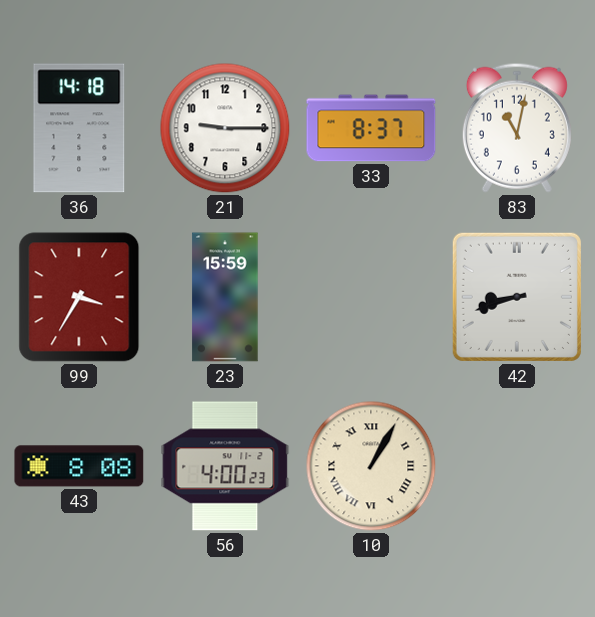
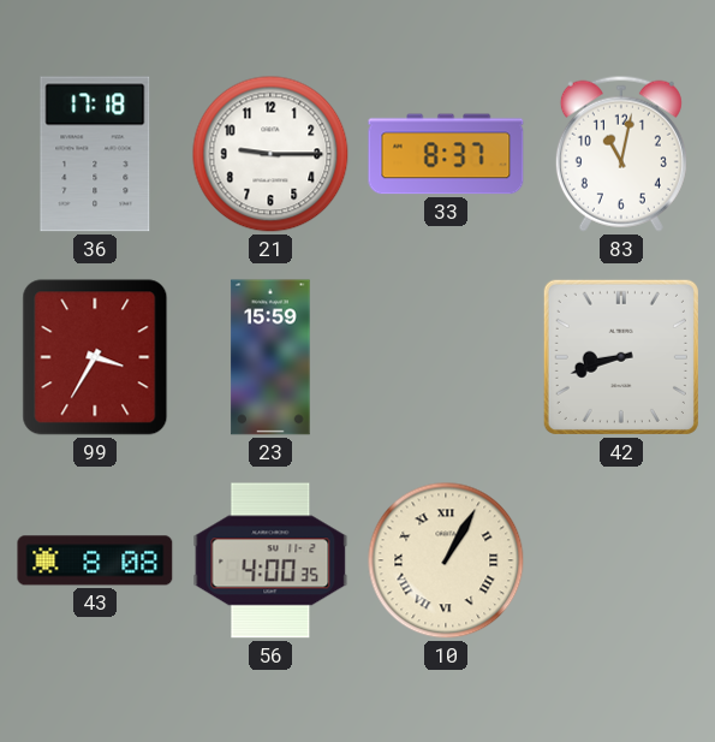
36: 14:18 -> 17:18
56: 4:00:23 -> 4:00:35
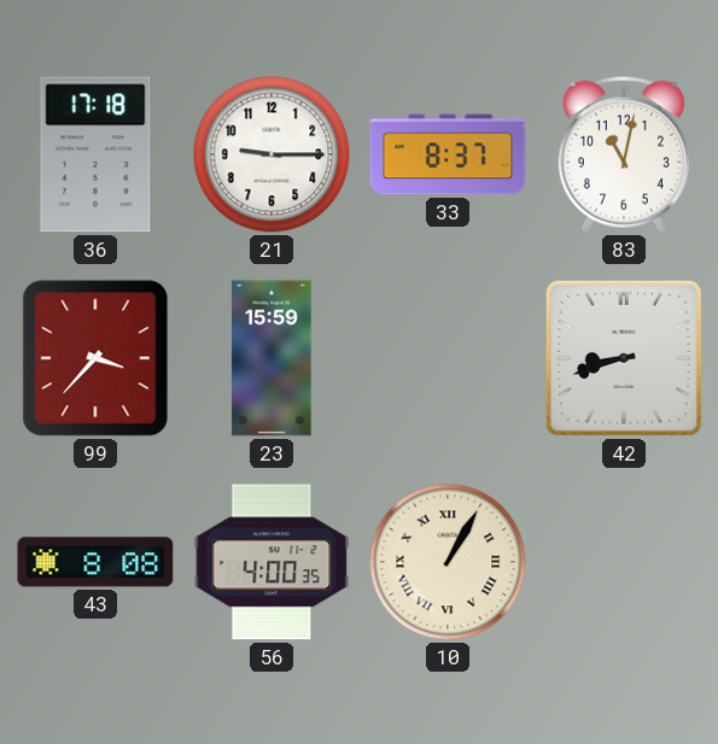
99: 3:35 -> 3:37
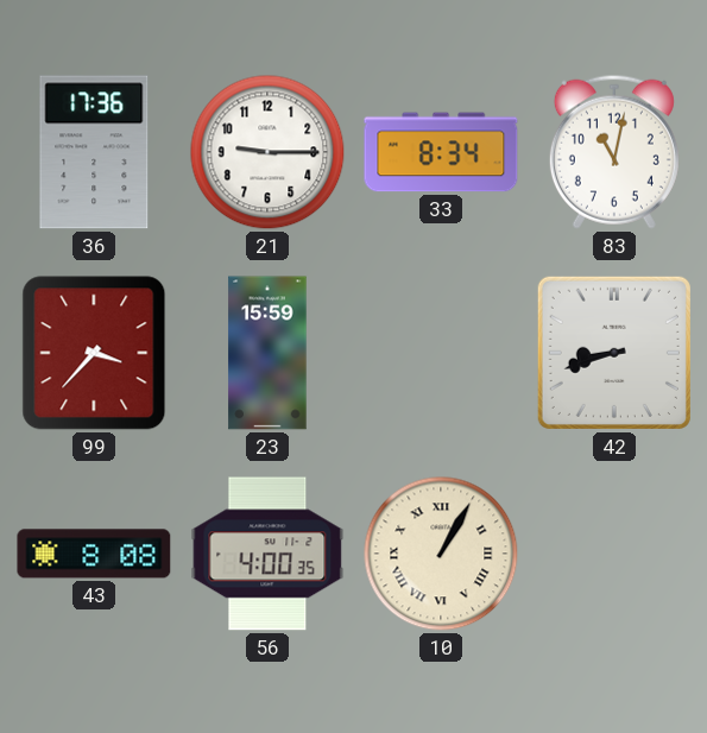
36: 17:18 -> 17:36
33: 8:37 -> 8:34
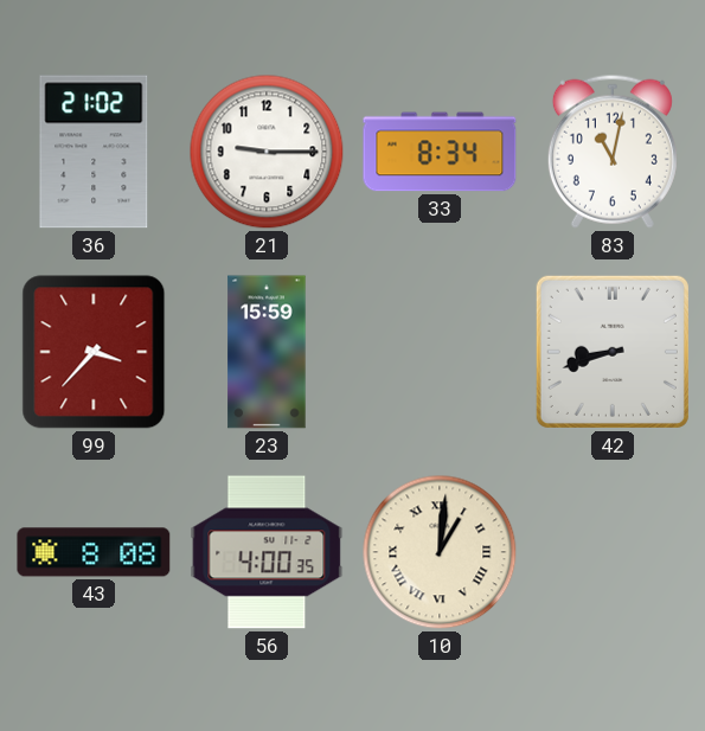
36: 17:36 -> 21:02
10: 1:05 -> 1:01
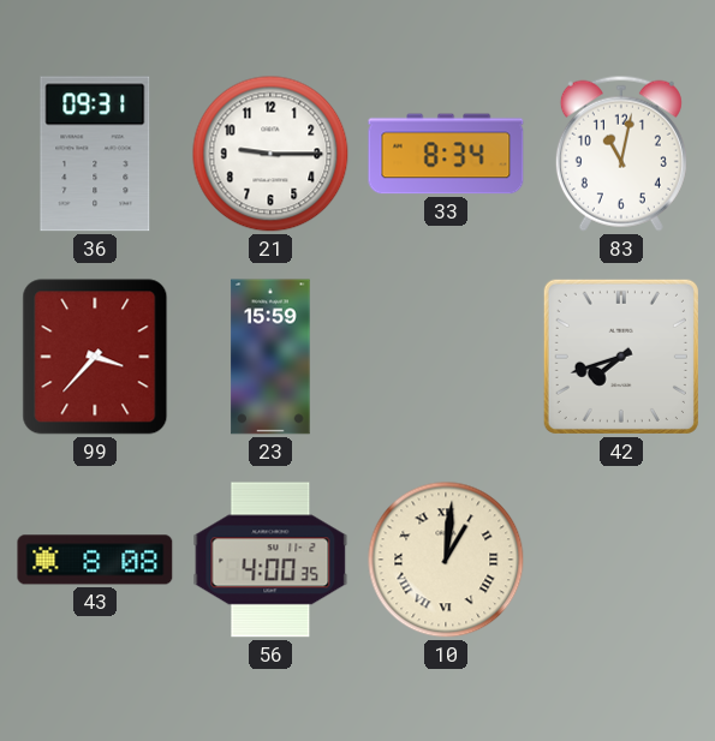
36: 21:02 -> 09:31
42: 8:42 -> 7:42
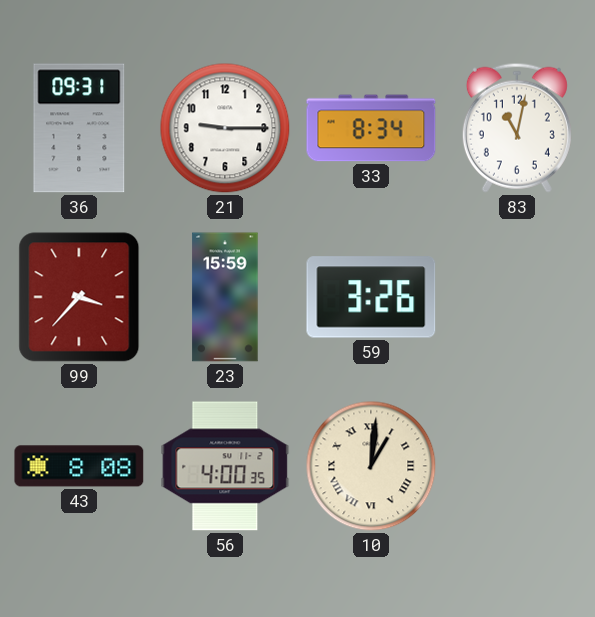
59: none -> 3:26
42: 7:42 -> none
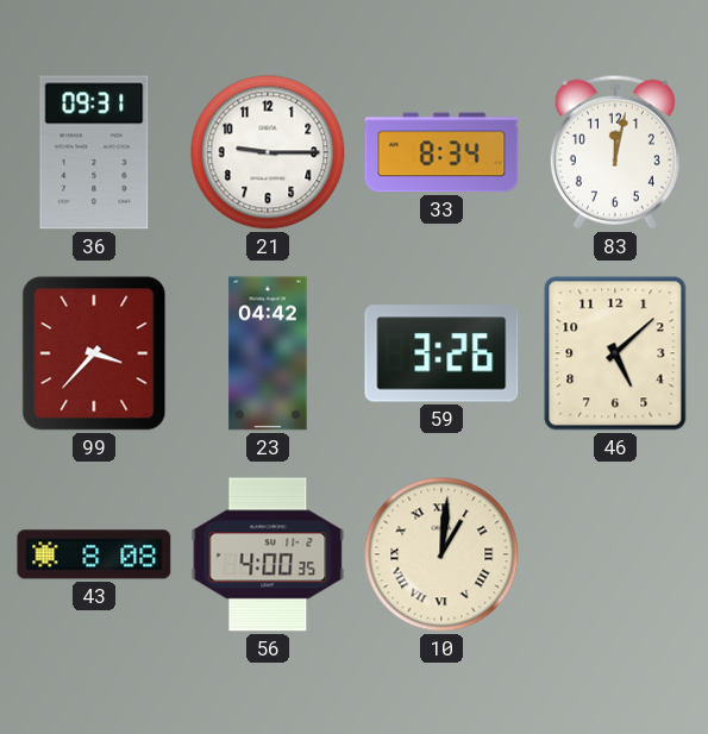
83: 11:02 -> 12:02
23: 15:59 -> 04:42
46: none -> 5:08
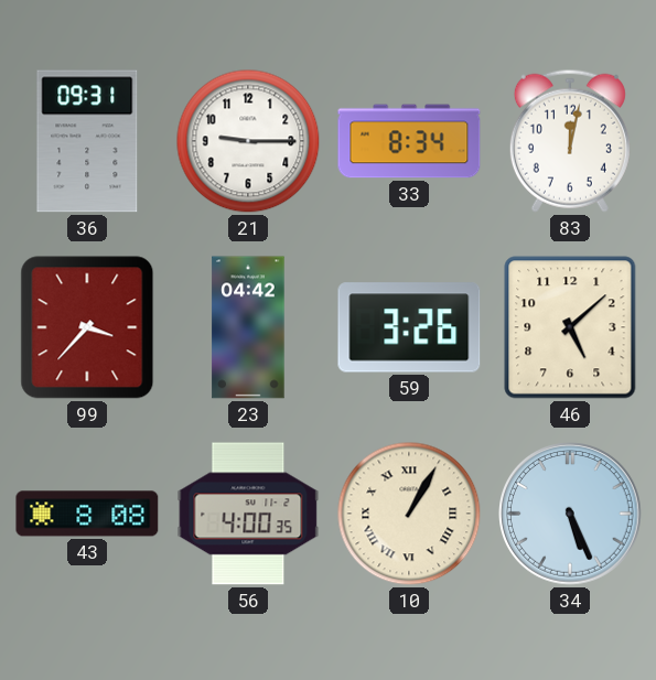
10: 1:01 -> 1:05
34: none -> 5:26
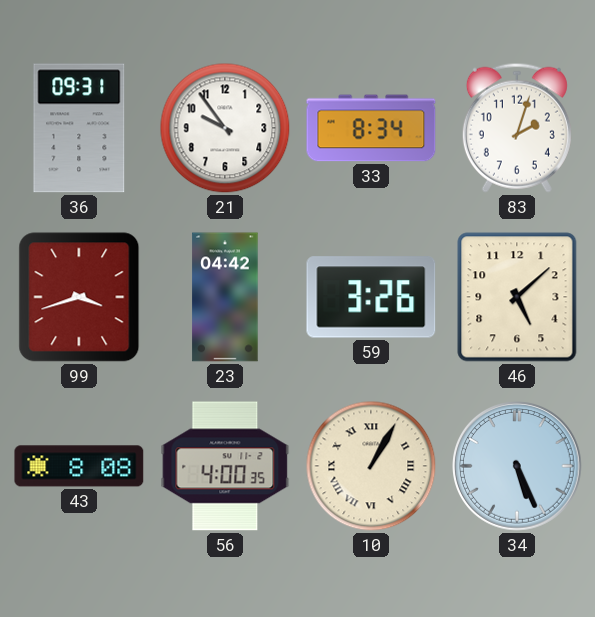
21: 9:15 -> 9:54
83: 12:02 -> 2:03
99: 3:37 -> 3:42
